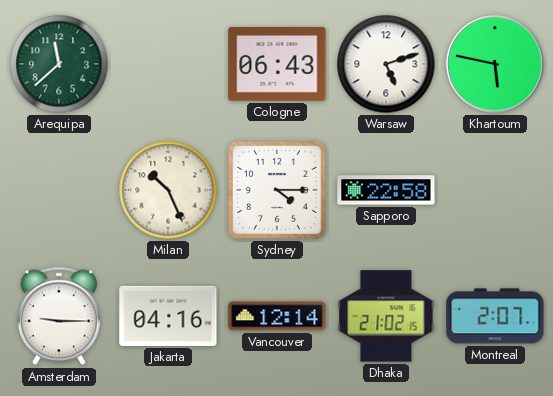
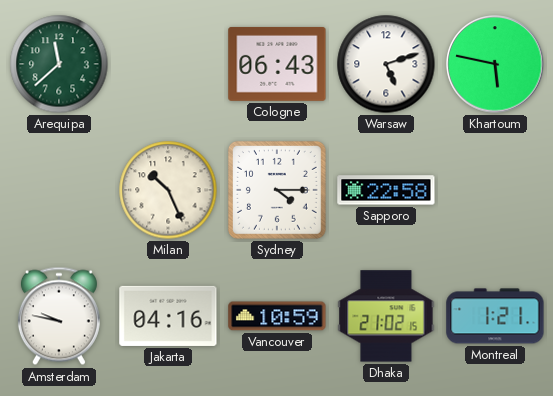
Amsterdam: 9:15 -> 9:47
Vancouver: 12:14 -> 10:59
Montreal: 2:07 -> 1:21
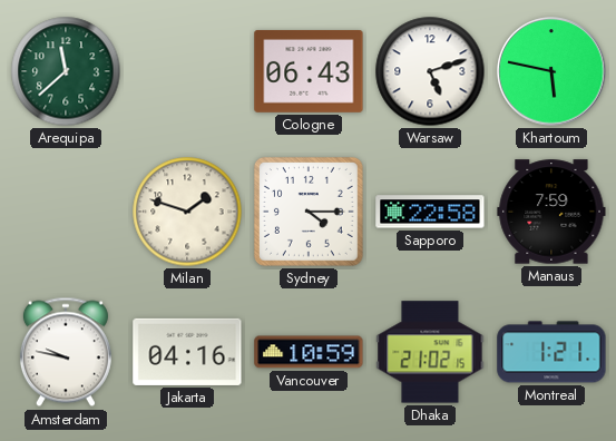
Milan: 10:26 -> 1:48
Manaus: none -> 7:59
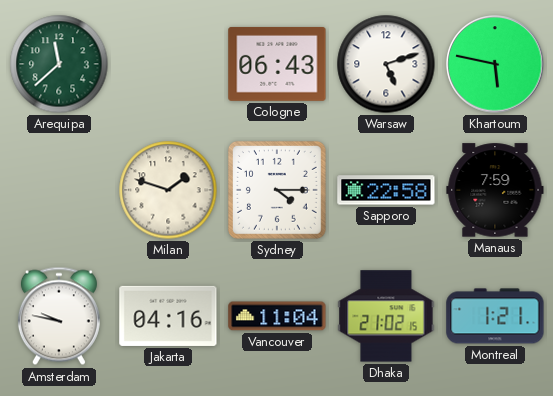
Vancouver: 10:59 -> 11:04
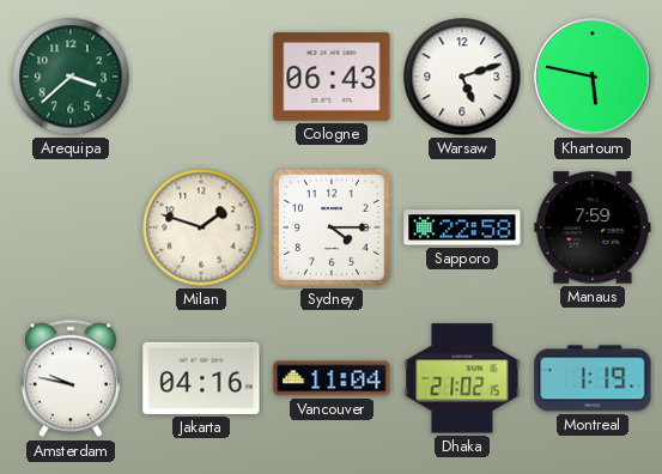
Arequipa: 11:38 -> 3:38
Montreal: 1:21 -> 1:19
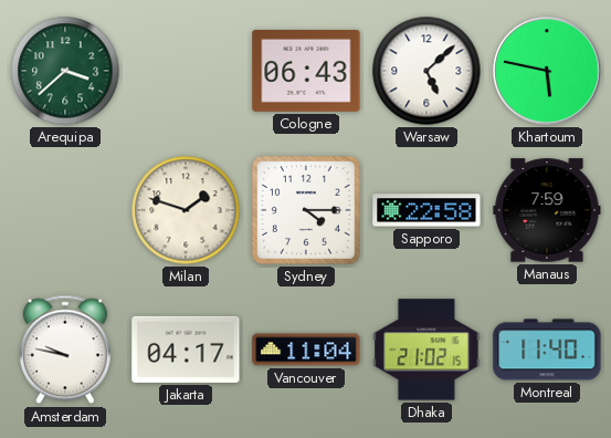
Warsaw: 5:12 -> 5:08
Jakarta: 04:16 -> 04:17
Montreal: 1:19 -> 11:40
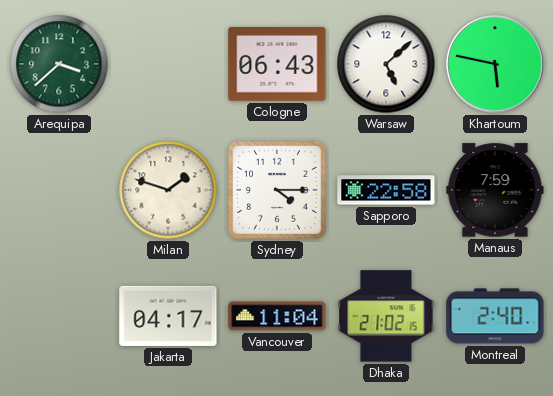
Amsterdam: 9:47 -> none
Montreal: 11:40 -> 2:40
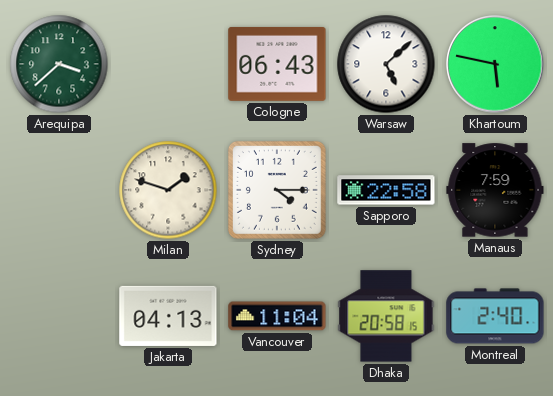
Jakarta: 04:17 -> 04:13
Dhaka: 21:02 -> 20:58
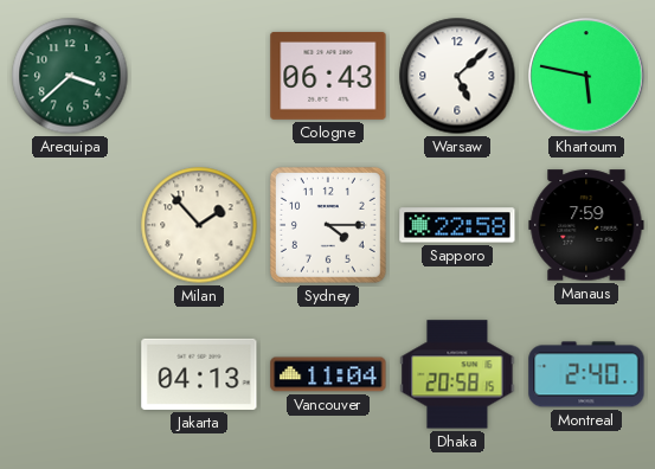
Milan: 1:48 -> 1:53
